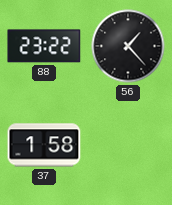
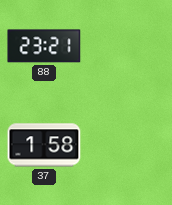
88: 23:22 -> 23:21
56: 1:23 -> none
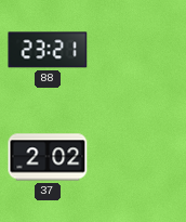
37: 1:58 -> 2:02
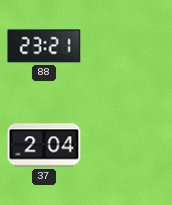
37: 2:02 -> 2:04
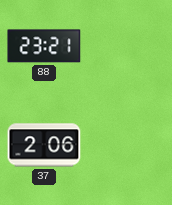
37: 2:04 -> 2:06
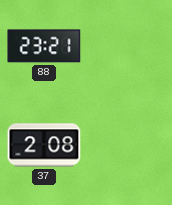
37: 2:06 -> 2:08
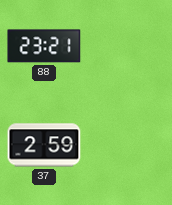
37: 2:08 -> 2:59
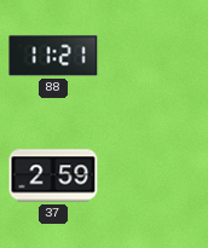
88: 23:21 -> 11:21
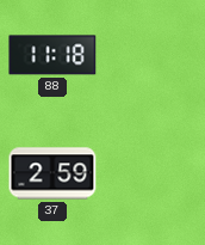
88: 11:21 -> 11:18
